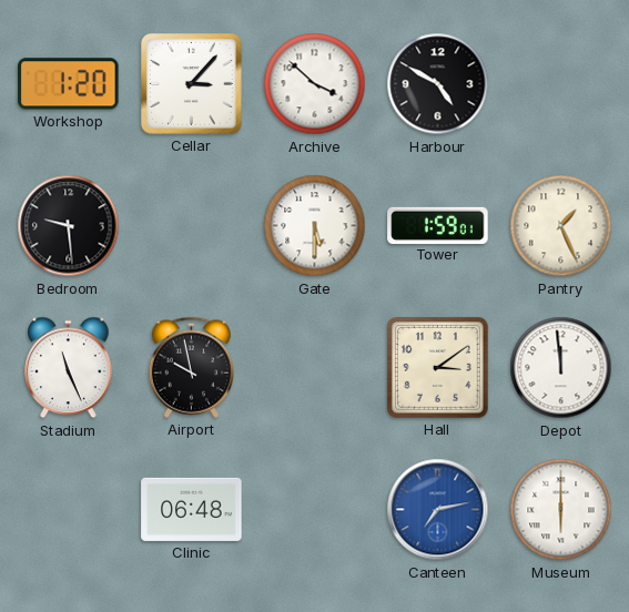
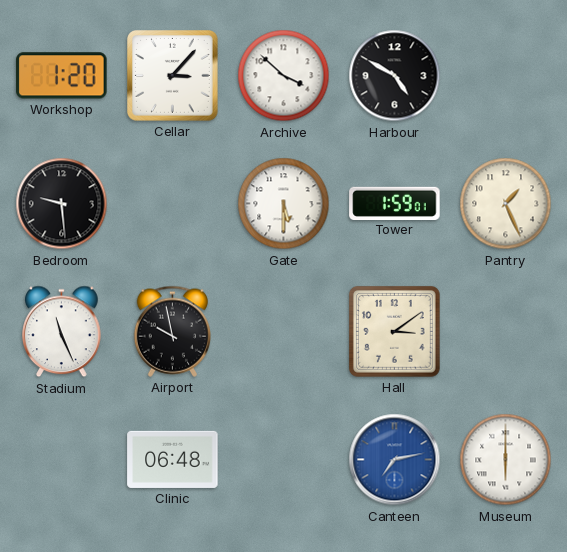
Depot: 11:59 -> none
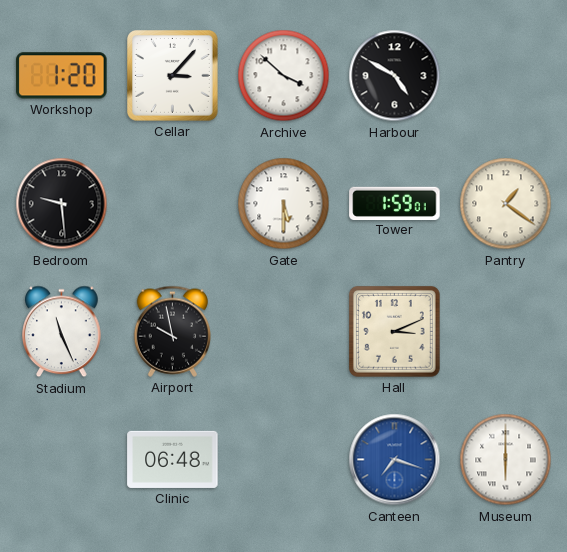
Pantry: 1:26 -> 1:21
Hall: 3:09 -> 3:11
Canteen: 7:13 -> 7:18
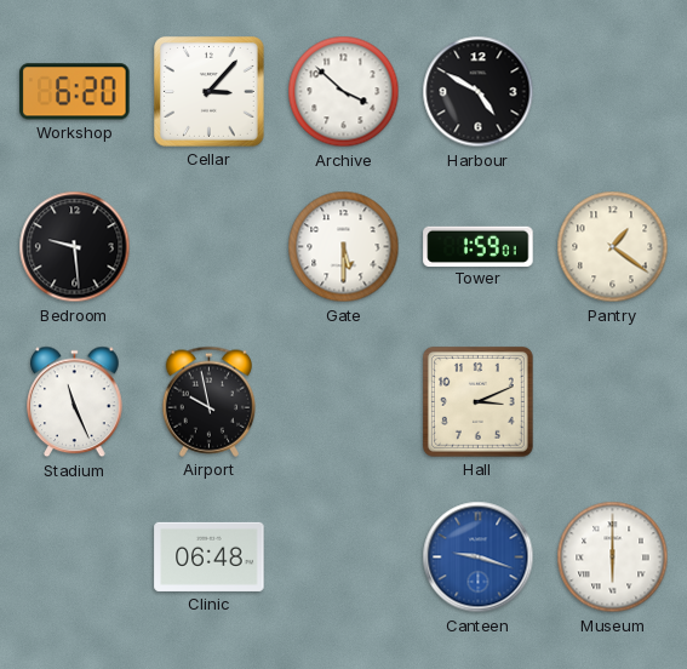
Workshop: 1:20 -> 6:20
Canteen: 7:18 -> 9:18
